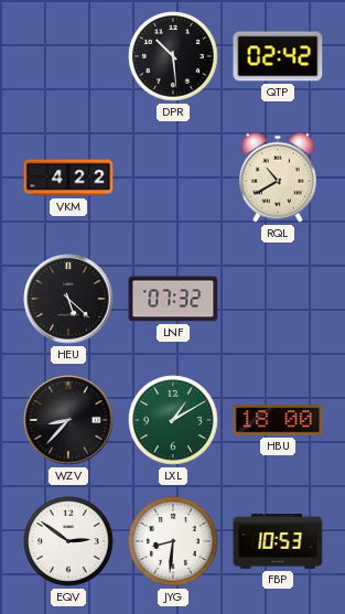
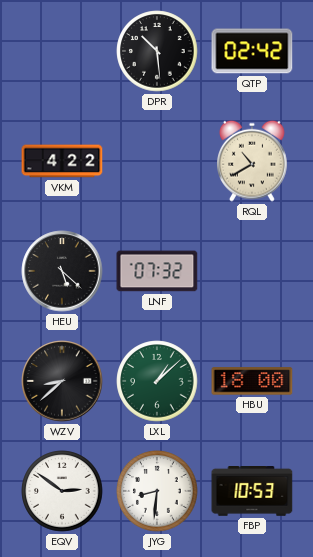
WZV: 8:37 -> 8:38
LXL: 1:10 -> 1:08
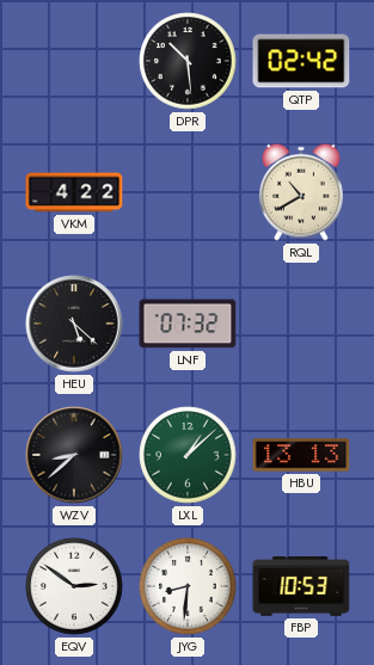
HBU: 18:00 -> 13:13
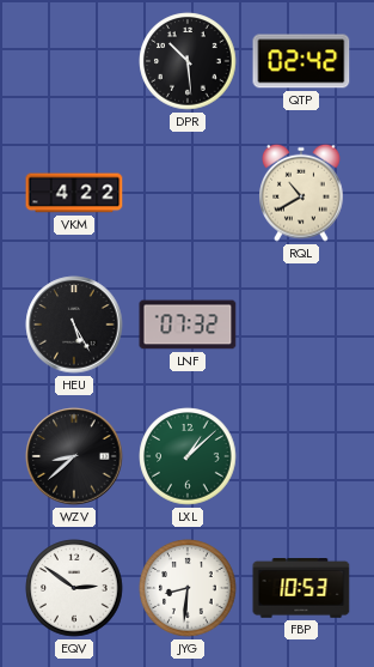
HEU: 5:22 -> 5:25
HBU: 13:13 -> none
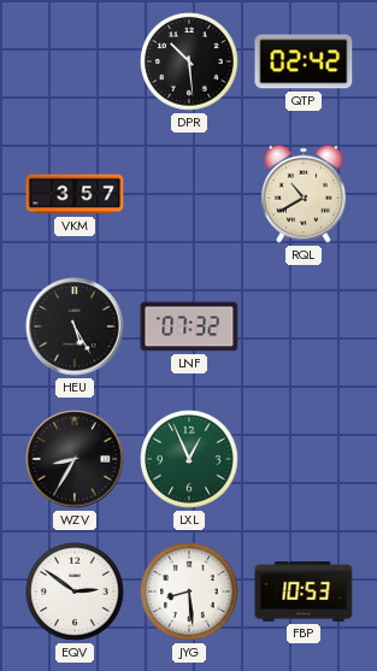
VKM: 4:22 -> 3:57
WZV: 8:38 -> 8:35
LXL: 1:08 -> 12:56
JYG: 8:31 -> 8:29
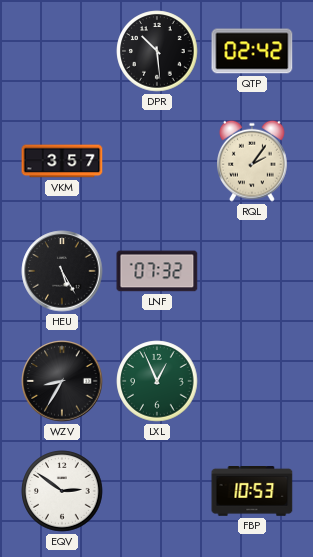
RQL: 10:40 -> 2:06
JYG: 8:29 -> none
